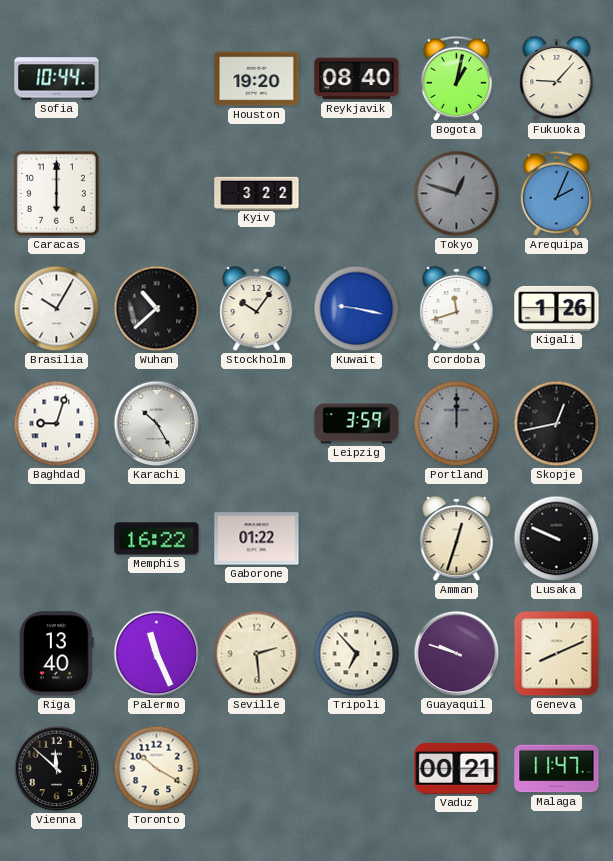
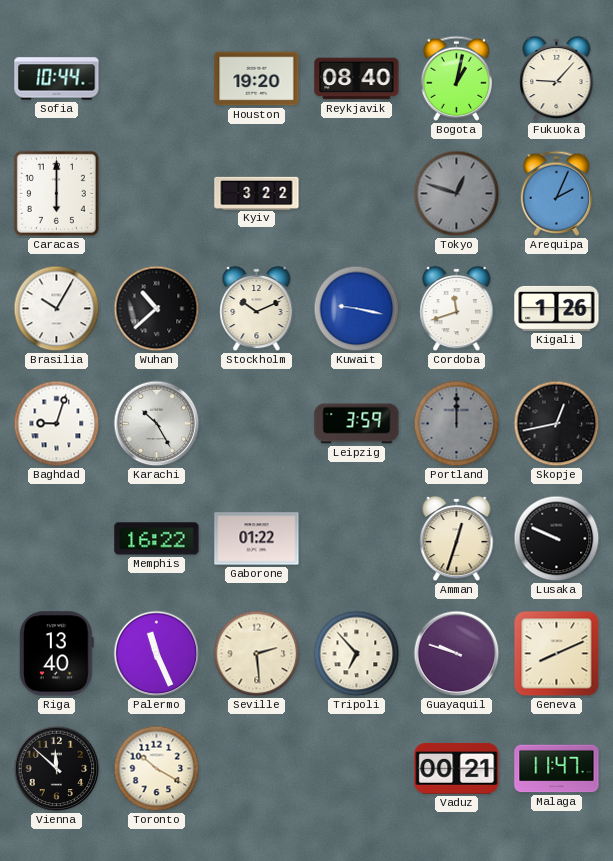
Stockholm: 10:06 -> 10:11
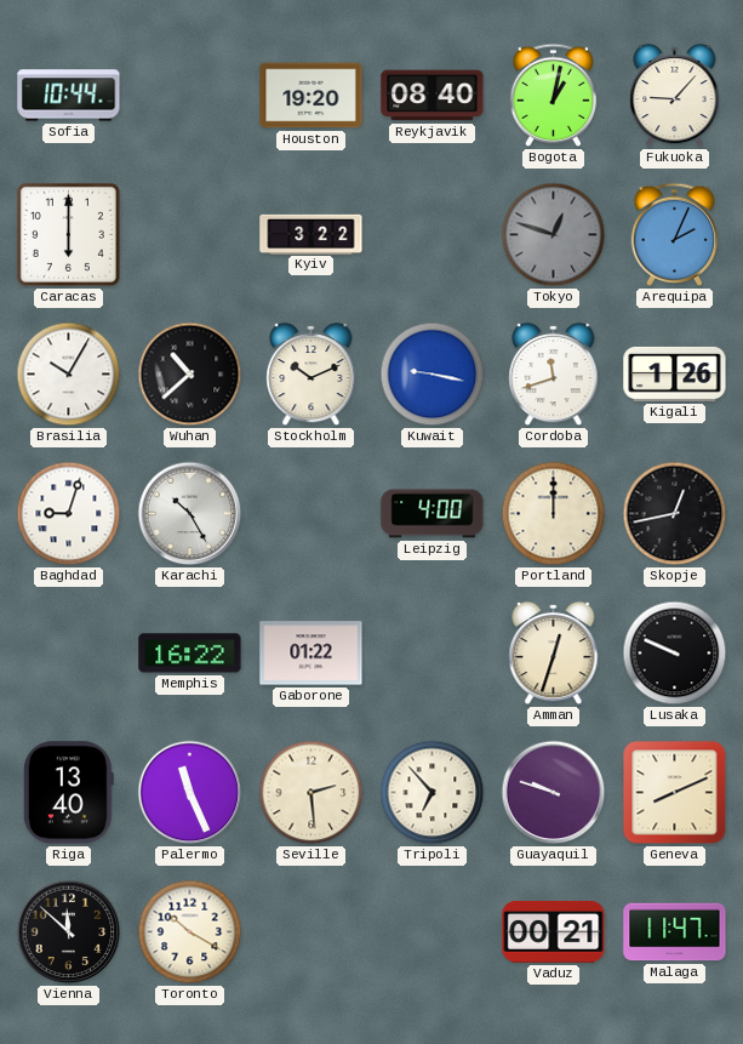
Leipzig: 3:59 -> 4:00
Portland dial: grey -> cream
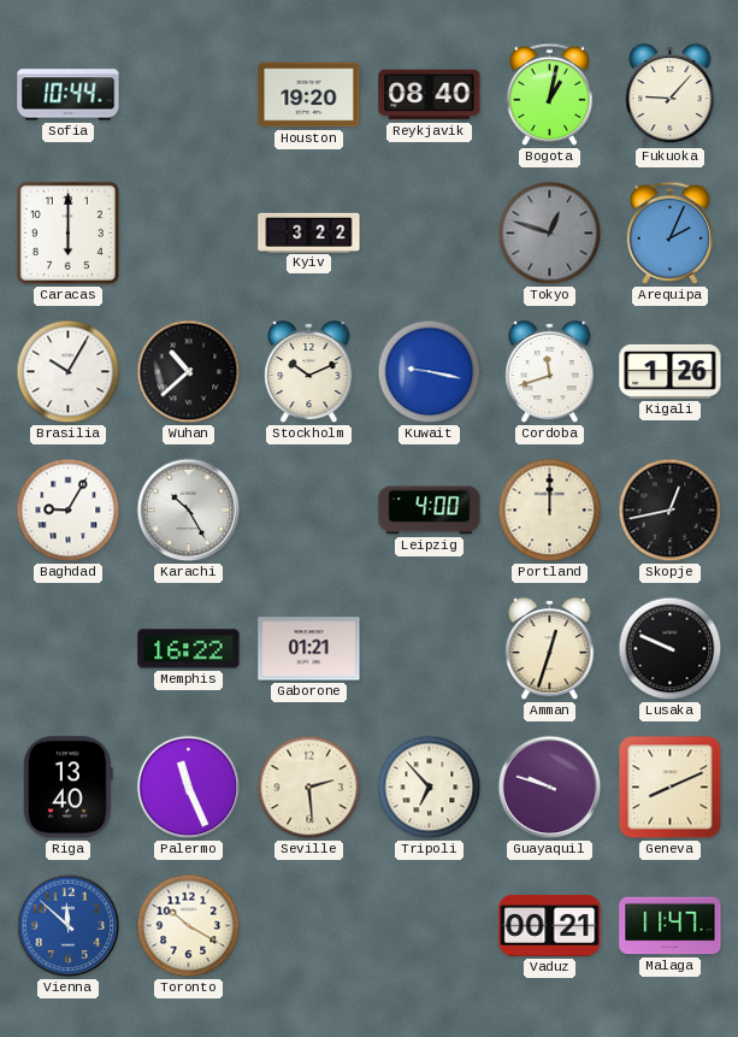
Baghdad: 9:03 -> 9:05
Gaborone: 01:22 -> 01:21
Vienna dial: black -> blue
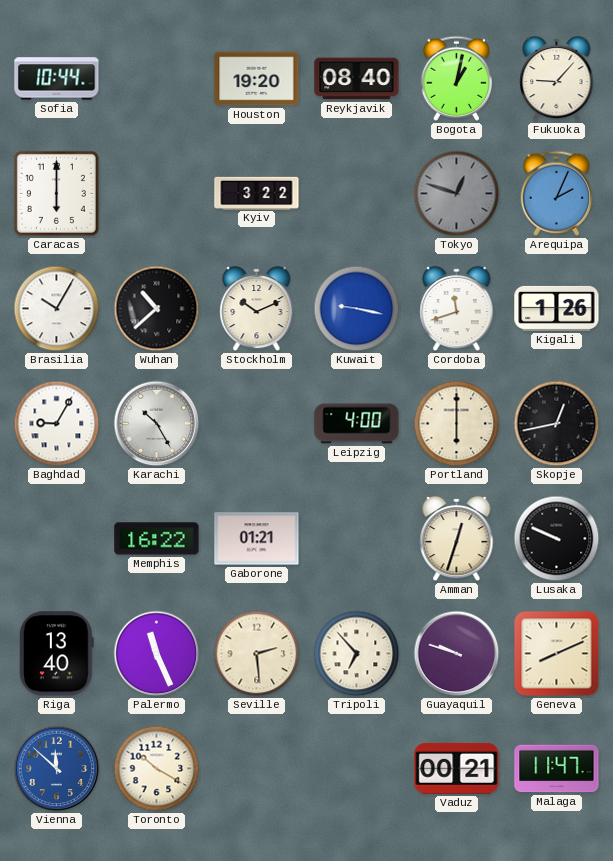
Portland: 12:00 -> 6:00
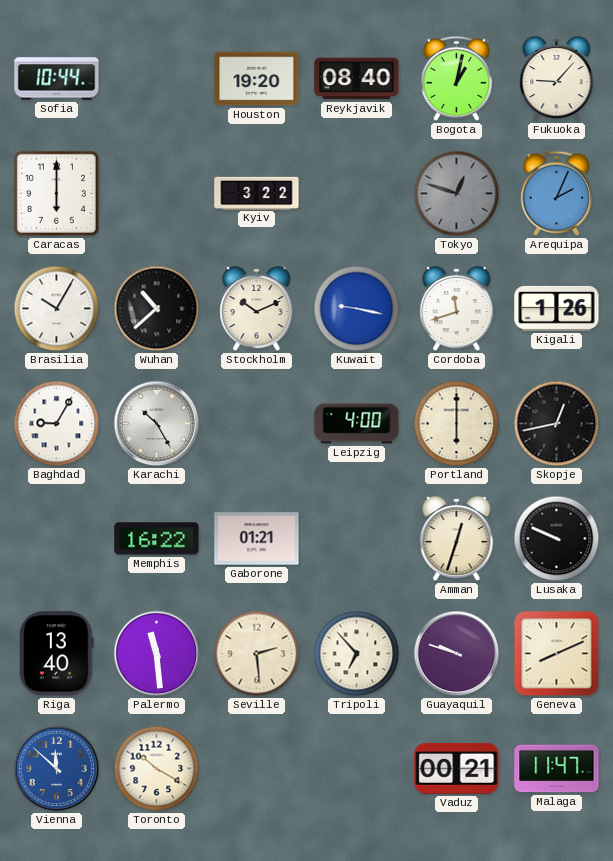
Palermo: 11:26 -> 11:29
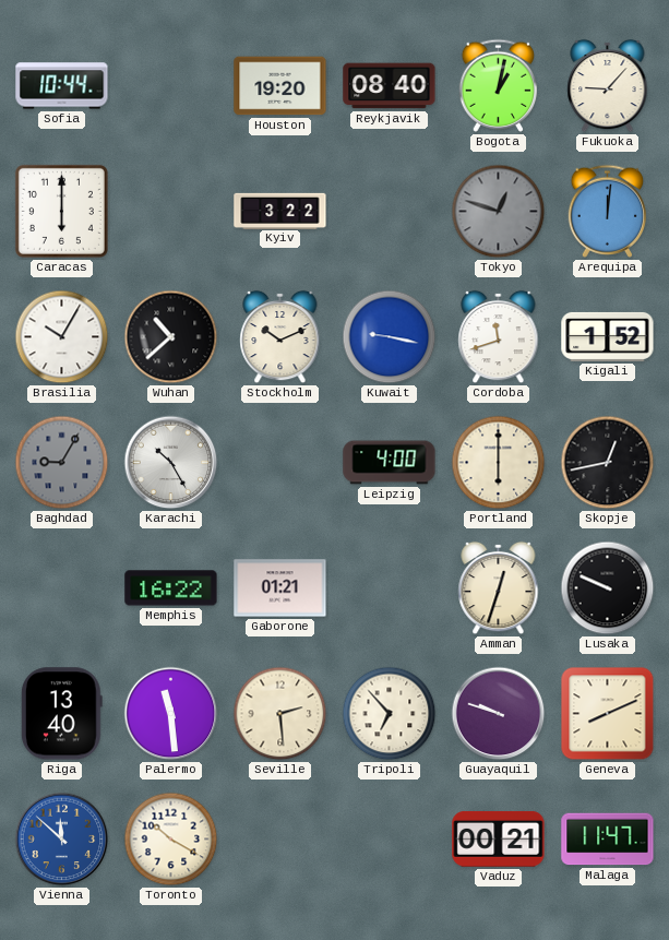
Arequipa: 2:04 -> 12:01
Kigali: 1:26 -> 1:52
Baghdad dial: white -> grey
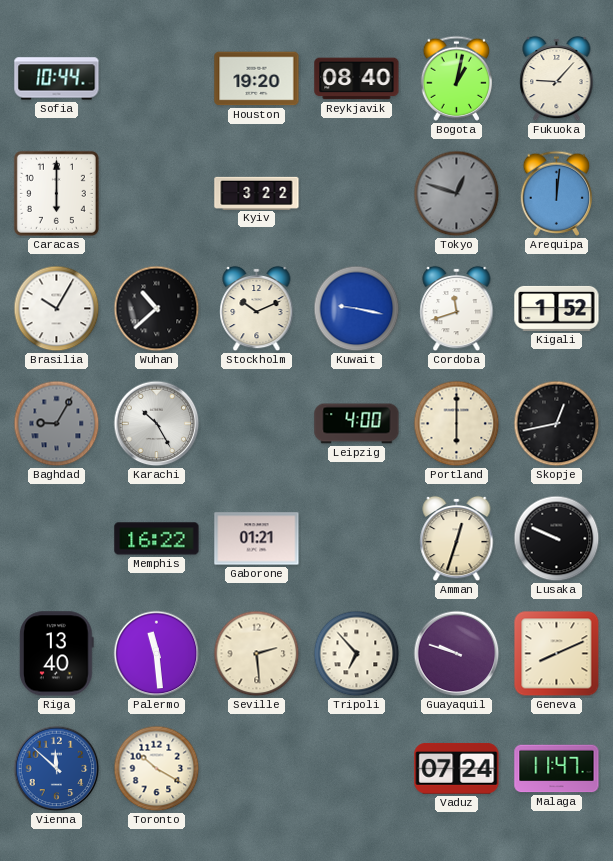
Vaduz: 00:21 -> 07:24
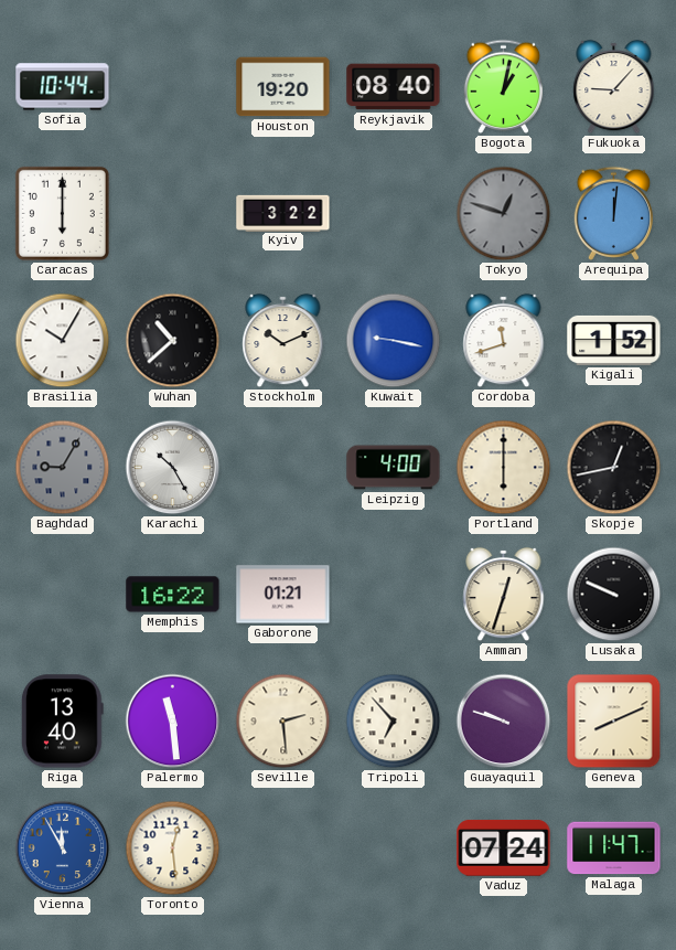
Vienna: 11:52 -> 11:55
Toronto: 10:20 -> 12:29
